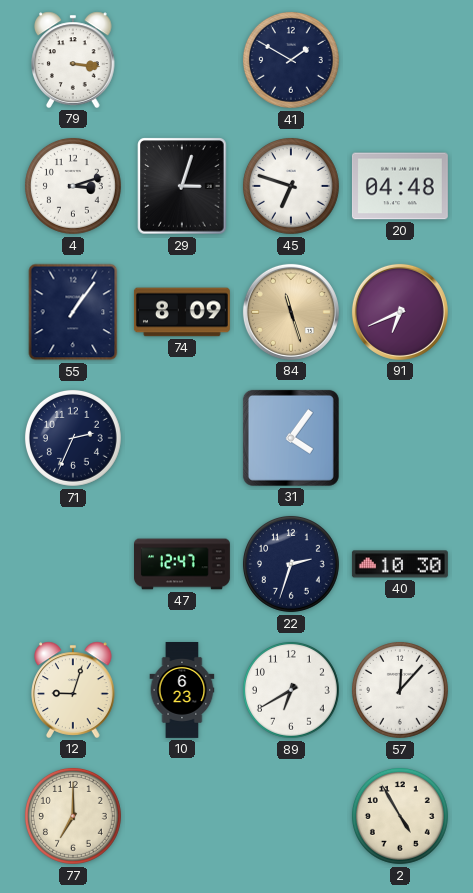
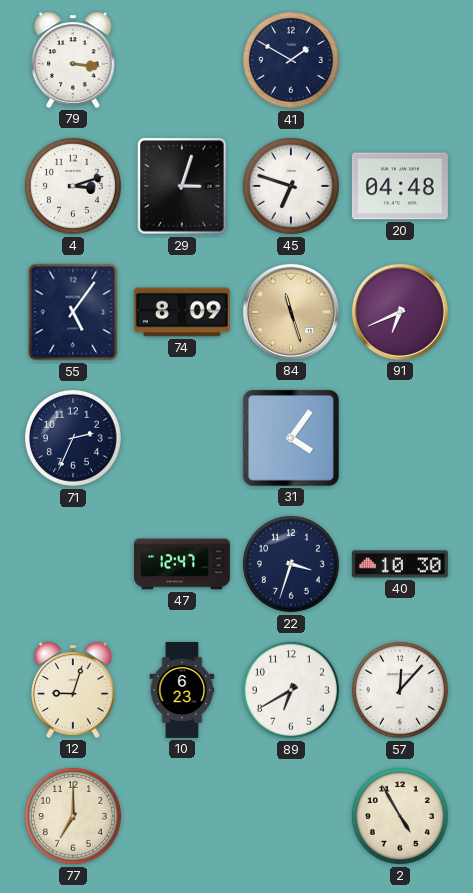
55: 1:06 -> 5:06
22: 2:33 -> 3:33
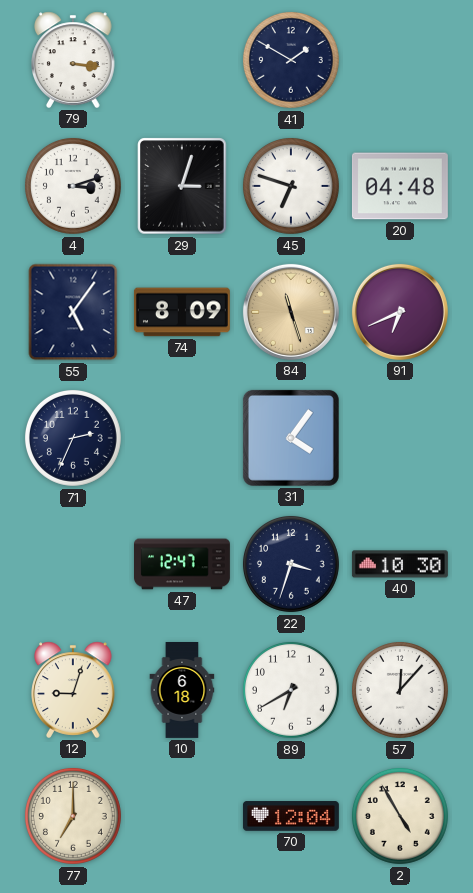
10: 6:23 -> 6:18
70: none -> 12:04
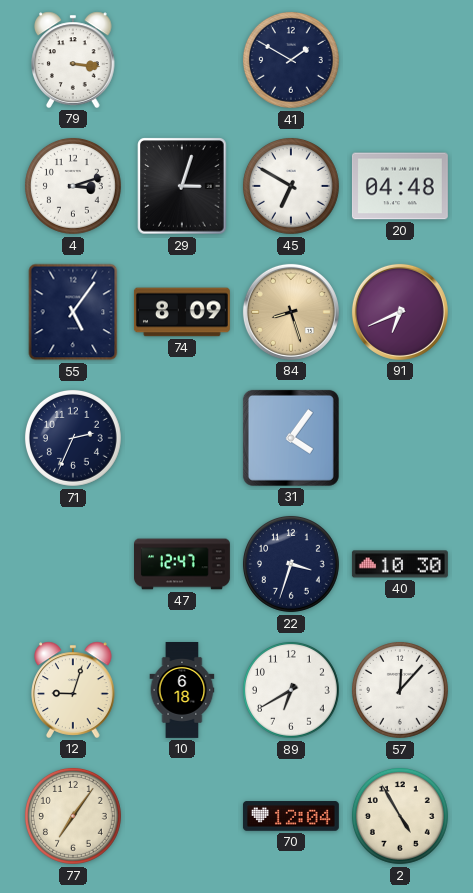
45: 6:48 -> 6:50
84: 11:27 -> 8:27
77: 7:00 -> 7:06
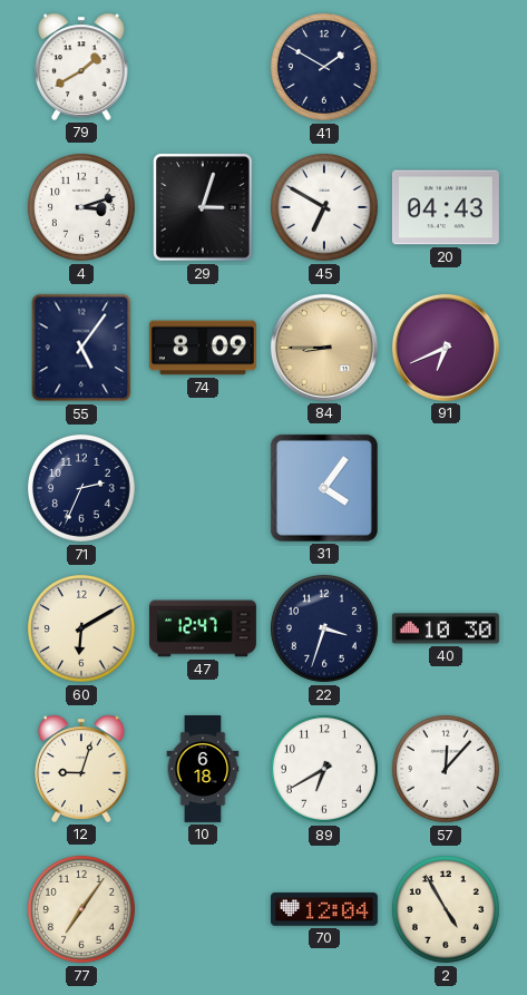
79: 3:16 -> 1:40
20: 04:48 -> 04:43
84: 8:27 -> 8:45
60: none -> 6:10
